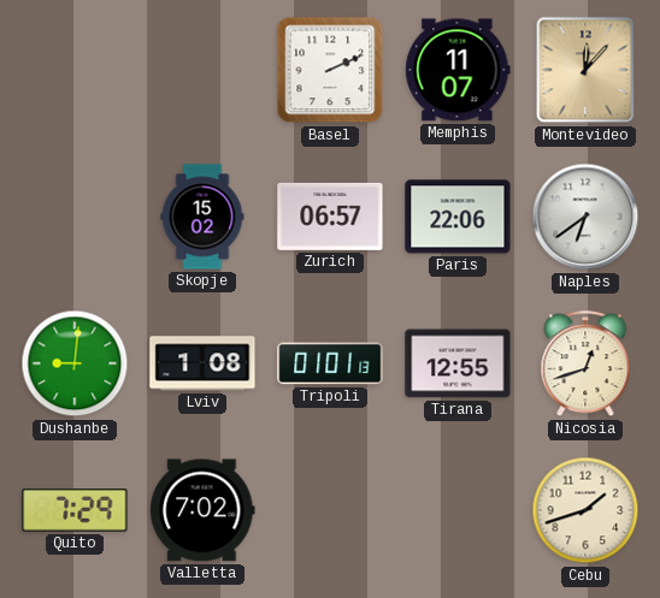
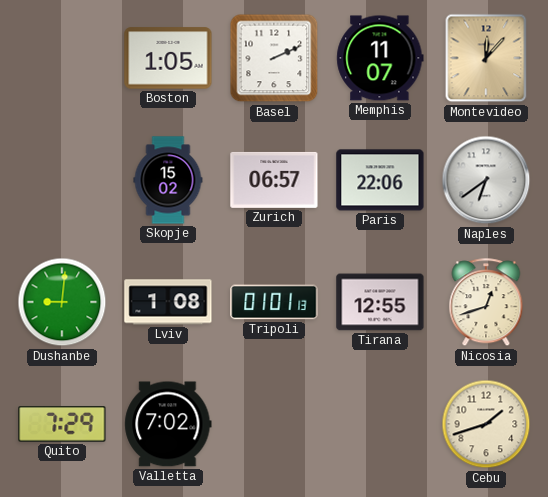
Boston: none -> 1:05
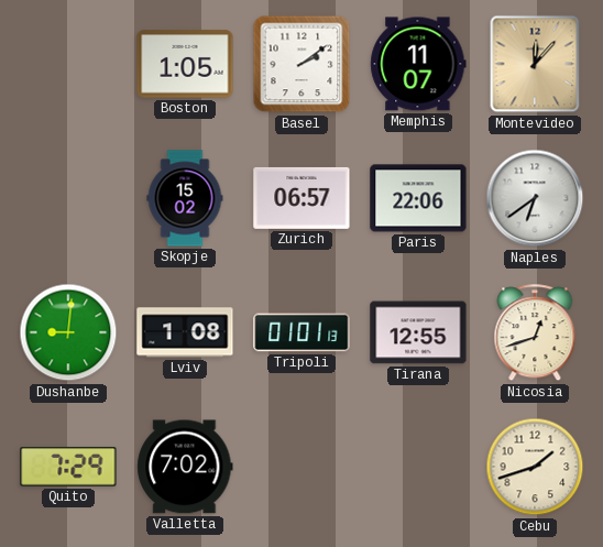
Basel: 2:11 -> 2:09
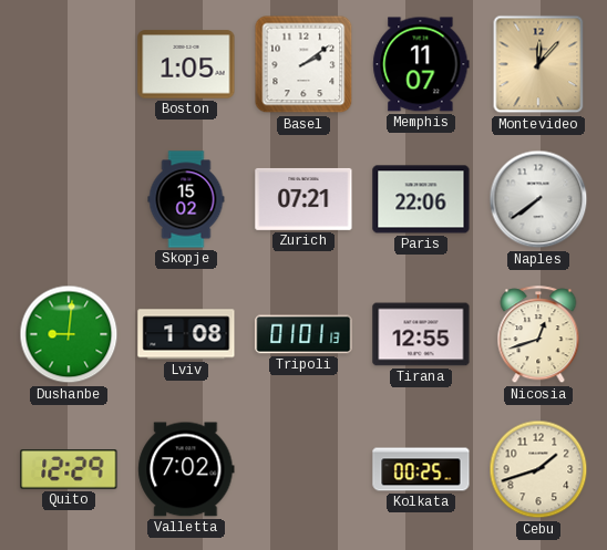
Zurich: 06:57 -> 07:21
Naples: 6:39 -> 7:39
Quito: 7:29 -> 12:29
Kolkata: none -> 00:25
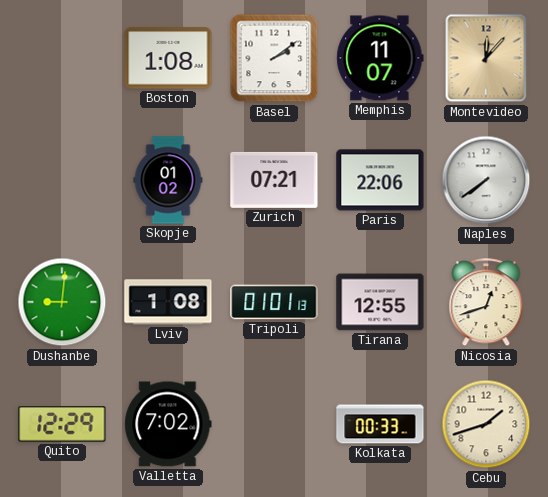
Boston: 1:05 -> 1:08
Skopje: 15:02 -> 01:02
Kolkata: 00:25 -> 00:33
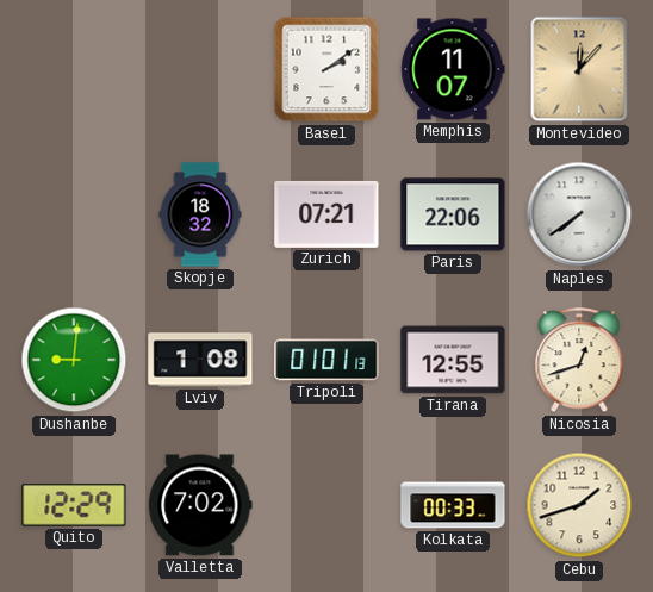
Boston: 1:08 -> none
Skopje: 01:02 -> 18:32
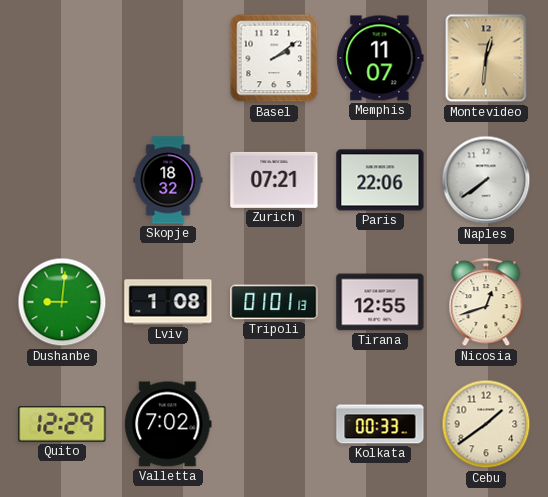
Montevideo: 12:07 -> 12:31
Cebu: 1:42 -> 1:39
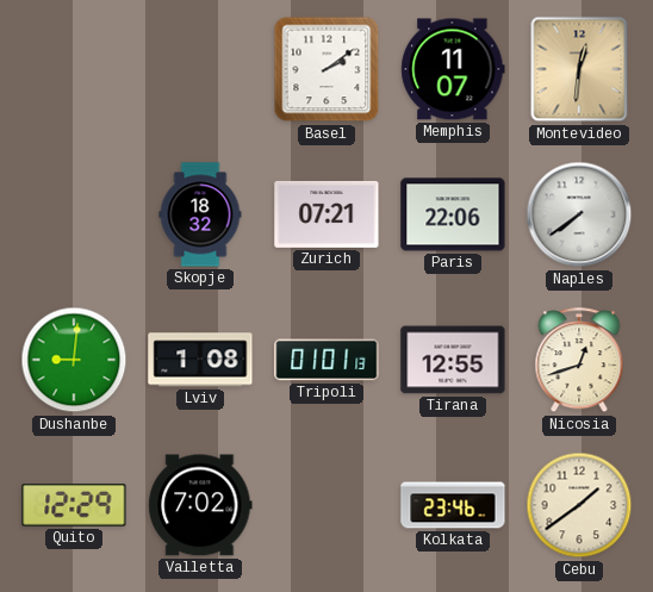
Kolkata: 00:33 -> 23:46
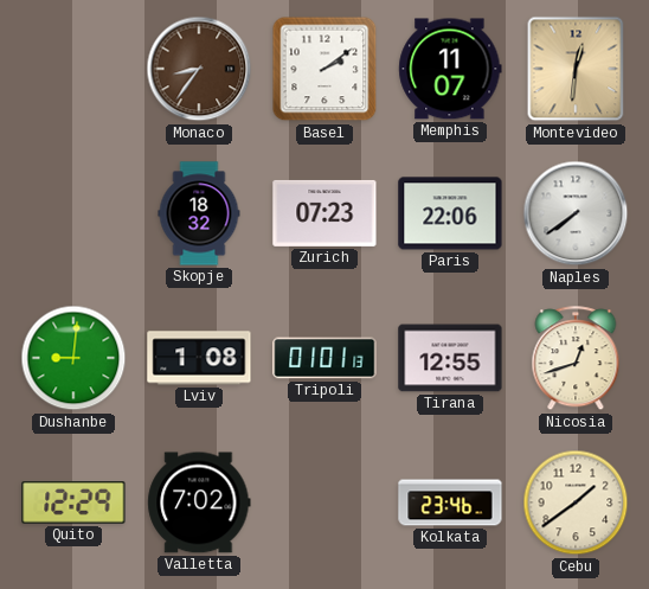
Monaco: none -> 8:36
Zurich: 07:21 -> 07:23
